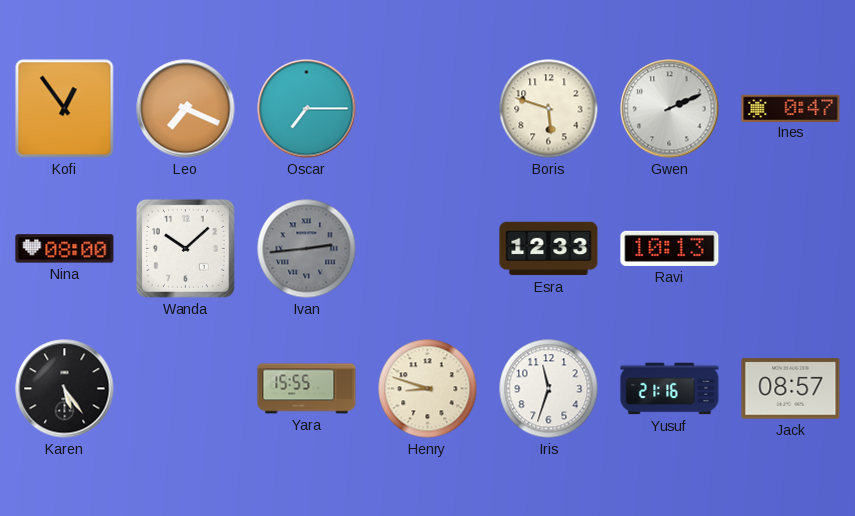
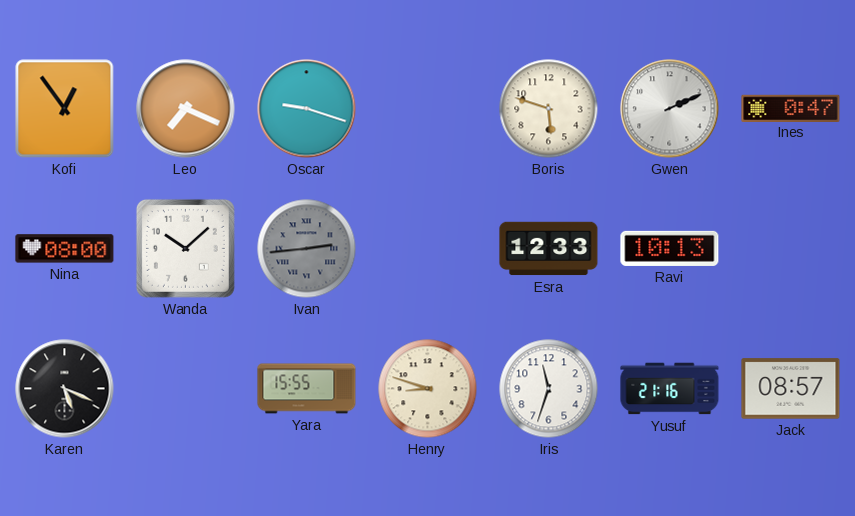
Oscar: 7:15 -> 9:18
Karen: 5:24 -> 5:19
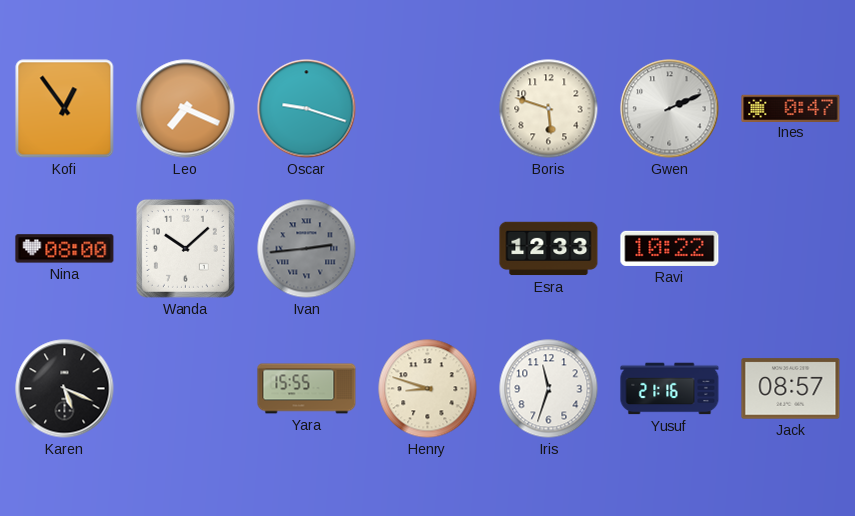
Ravi: 10:13 -> 10:22
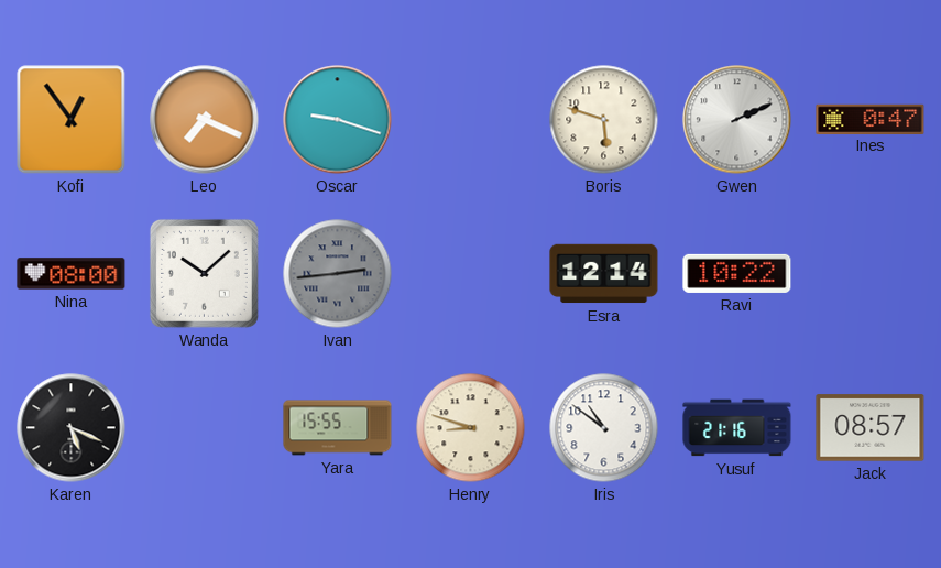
Esra: 12:33 -> 12:14
Iris: 11:33 -> 10:51
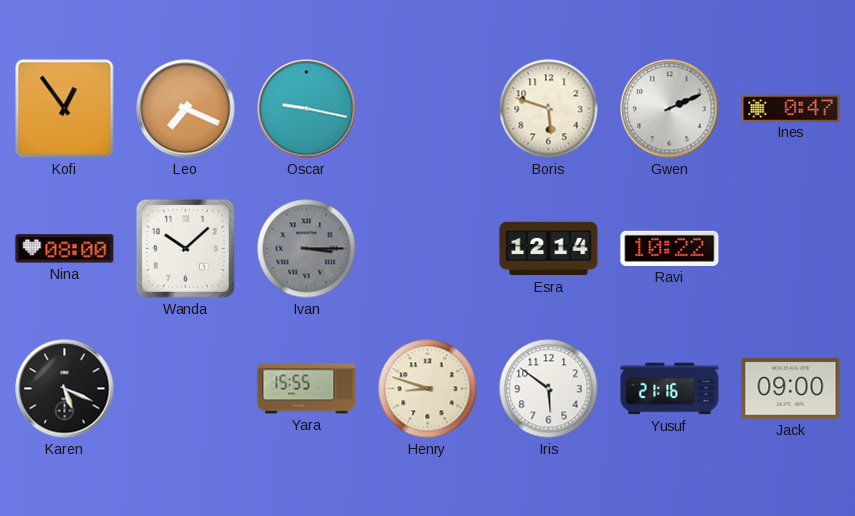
Oscar: 9:18 -> 9:17
Ivan: 2:44 -> 3:15
Iris: 10:51 -> 5:51
Jack: 08:57 -> 09:00
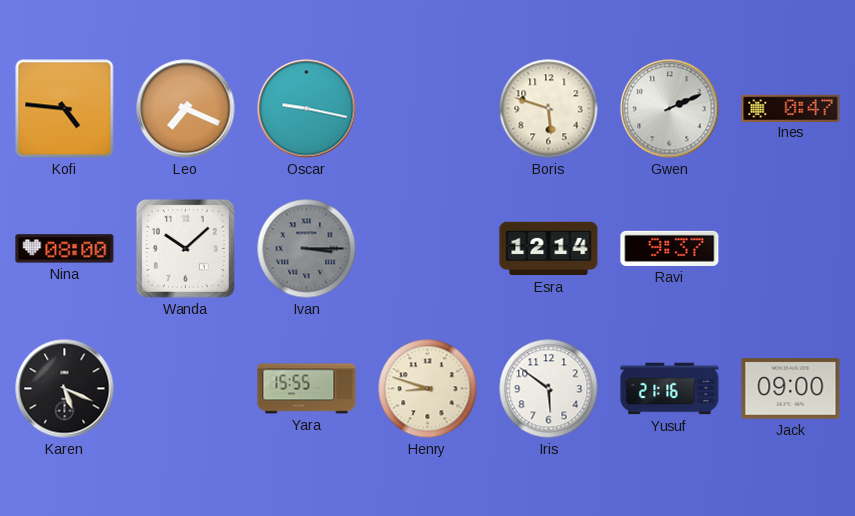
Kofi: 12:54 -> 4:46
Ravi: 10:22 -> 9:37
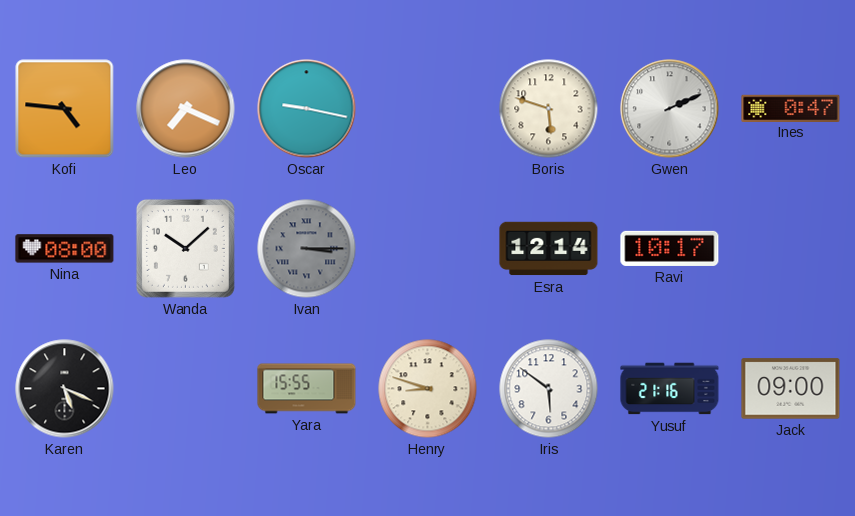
Ravi: 9:37 -> 10:17
